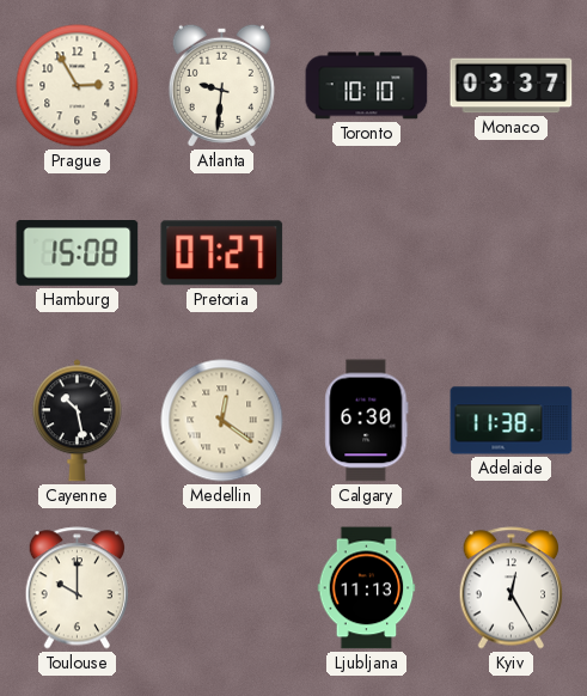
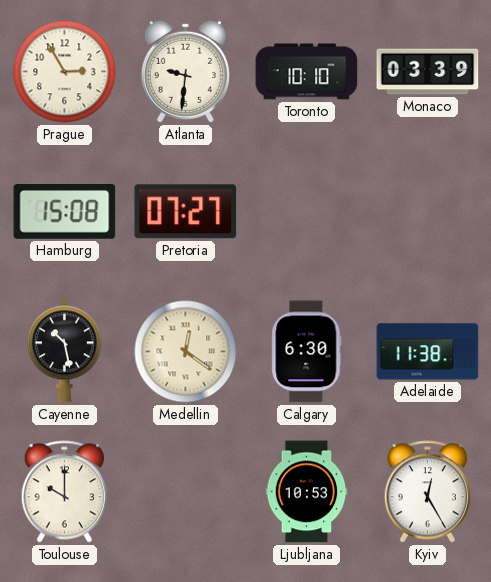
Monaco: 03:37 -> 03:39
Ljubljana: 11:13 -> 10:53
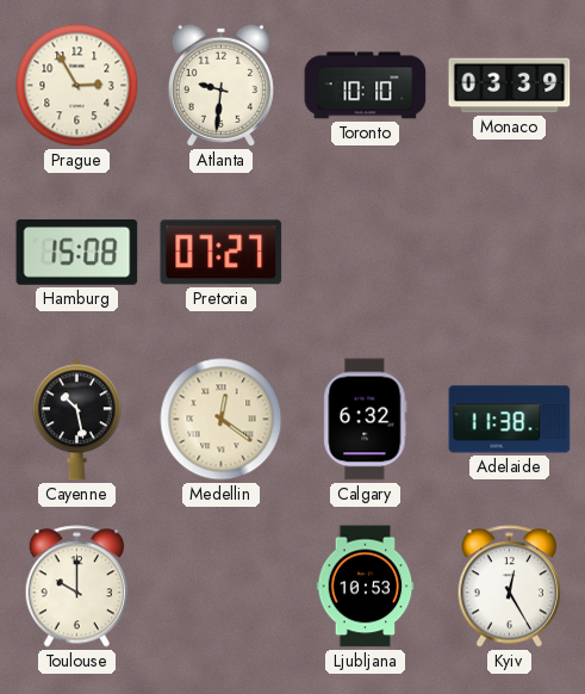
Calgary: 6:30 -> 6:32
